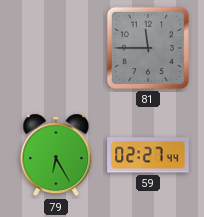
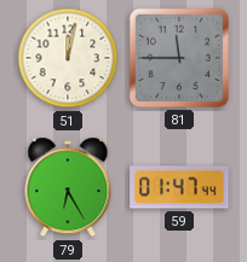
51: none -> 12:02
59: 02:27 -> 01:47
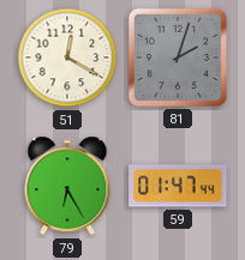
51: 12:02 -> 12:20
81: 11:45 -> 2:03
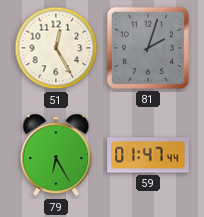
51: 12:20 -> 12:25
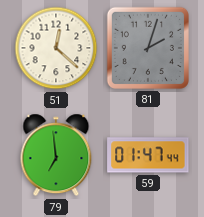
51: 12:25 -> 12:22
79: 6:25 -> 6:59
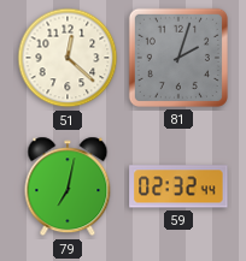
79: 6:59 -> 7:02
59: 01:47 -> 02:32
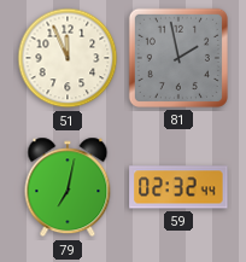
51: 12:22 -> 11:56
81: 2:03 -> 1:58
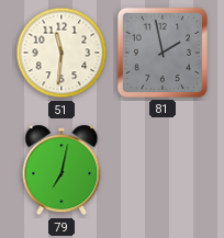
51: 11:56 -> 11:31
59: 02:32 -> none
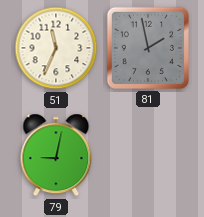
51: 11:31 -> 11:34
79: 7:02 -> 9:02
